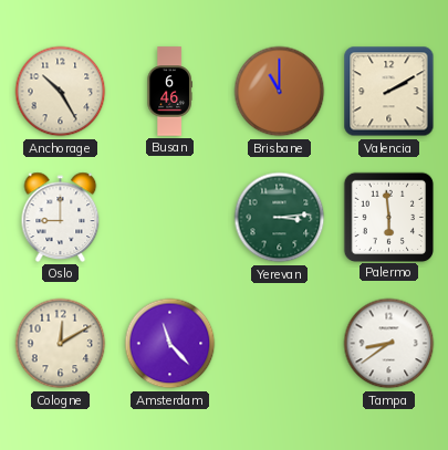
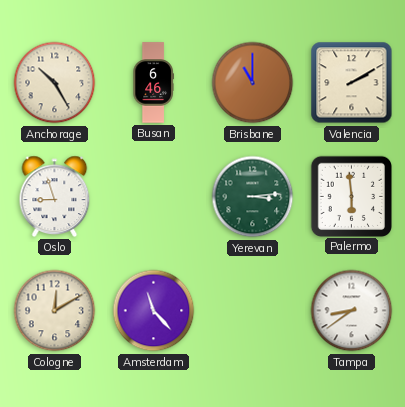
Oslo: 9:00 -> 8:57
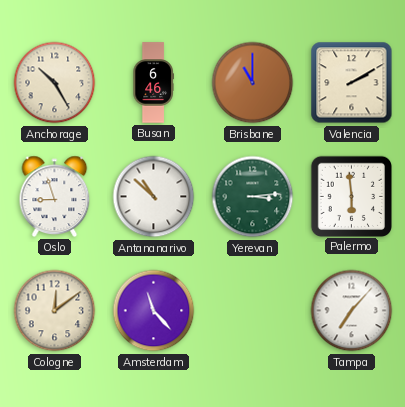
Antananarivo: none -> 10:52
Cologne: 12:10 -> 12:09
Tampa: 8:39 -> 7:07
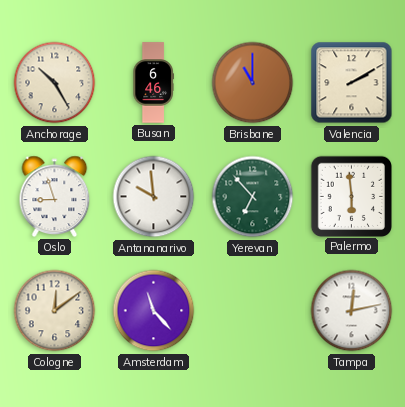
Antananarivo: 10:52 -> 9:59
Yerevan: 3:14 -> 6:53
Tampa: 7:07 -> 12:13
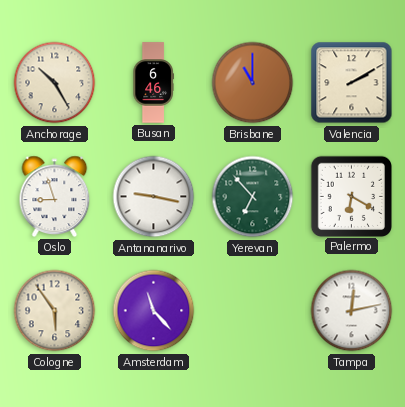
Antananarivo: 9:59 -> 9:17
Palermo: 5:59 -> 6:20
Cologne: 12:09 -> 5:54
